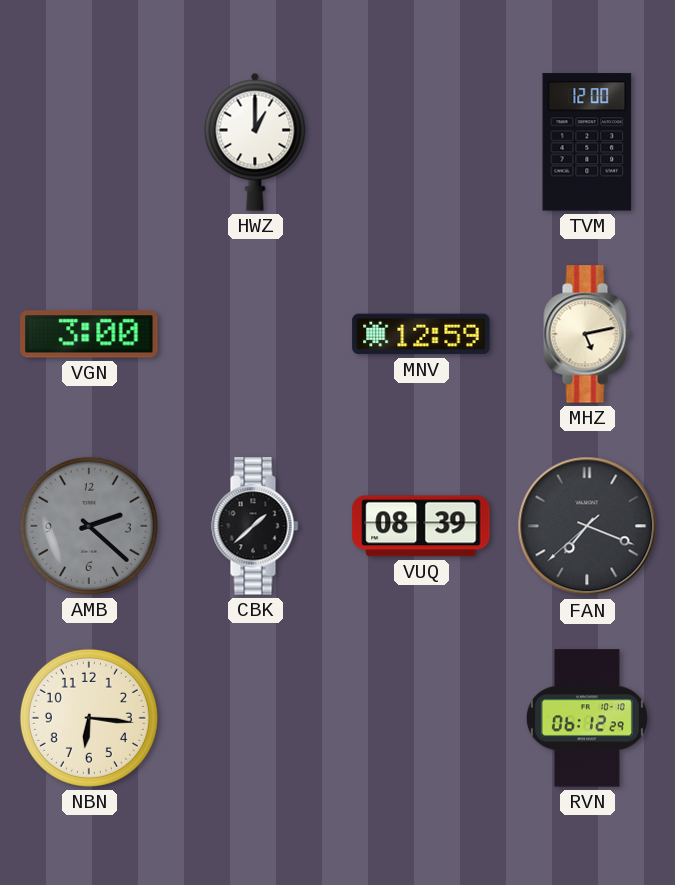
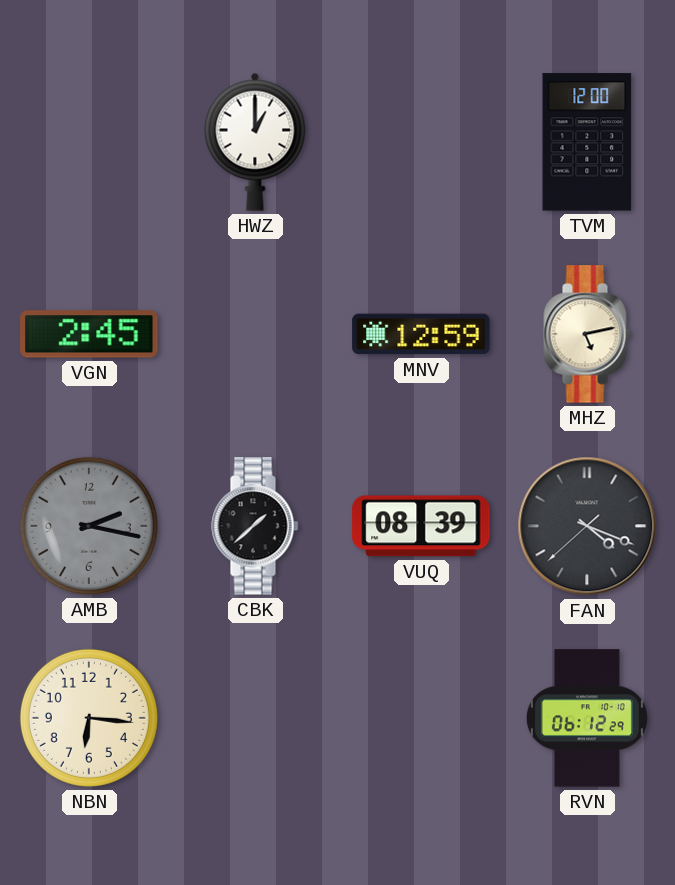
VGN: 3:00 -> 2:45
AMB: 2:22 -> 2:17
FAN: 7:18 -> 4:18
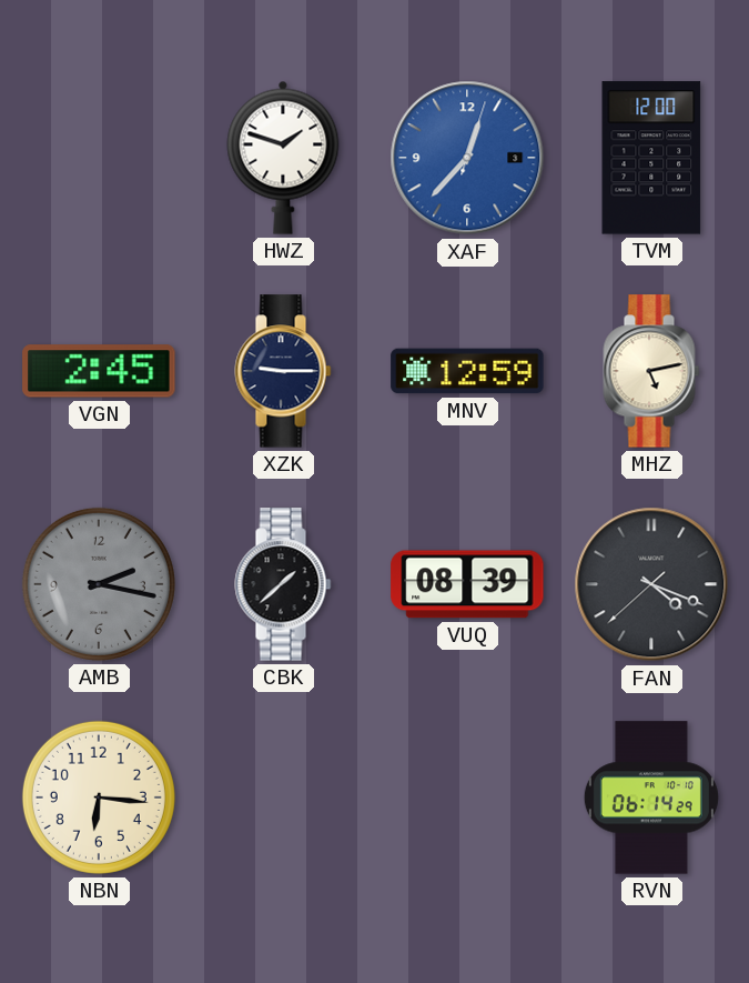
HWZ: 1:00 -> 1:48
XAF: none -> 12:37
XZK: none -> 9:15
RVN: 06:12 -> 06:14
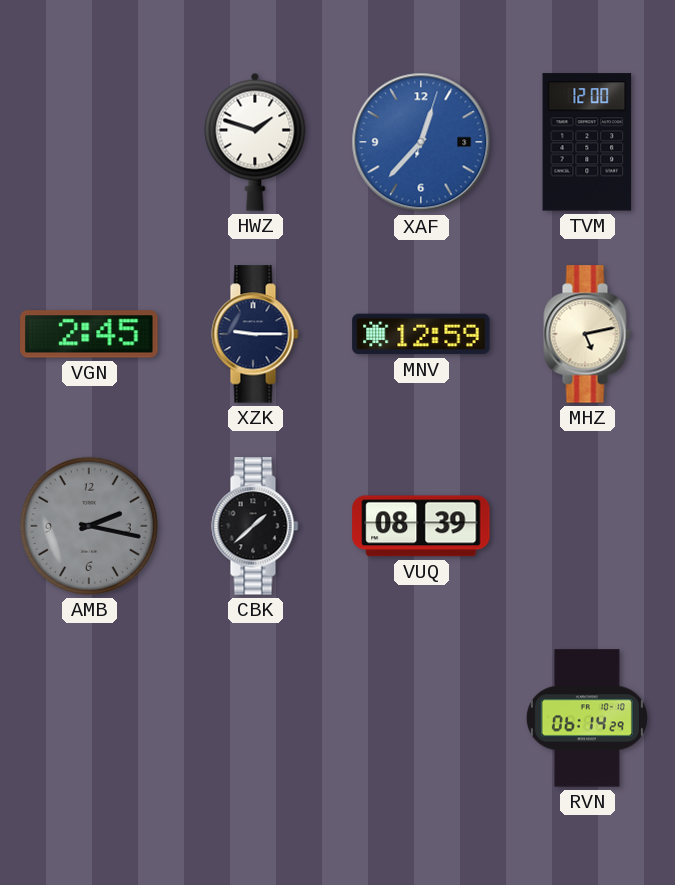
FAN: 4:18 -> none
NBN: 6:16 -> none
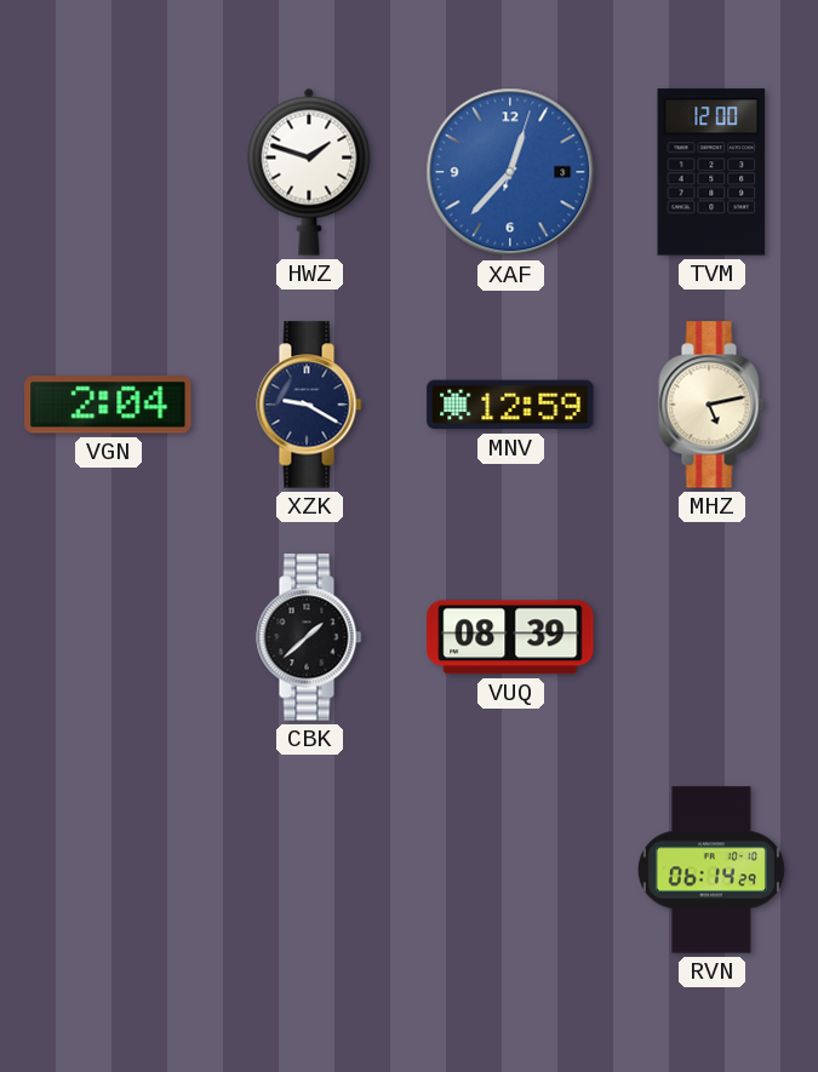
VGN: 2:45 -> 2:04
XZK: 9:15 -> 9:20
AMB: 2:17 -> none
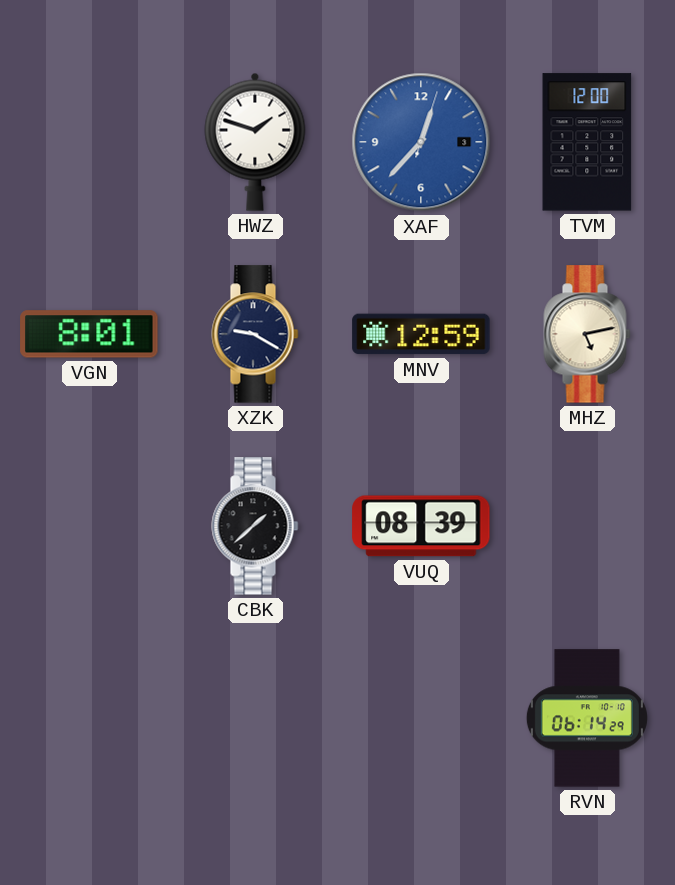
VGN: 2:04 -> 8:01
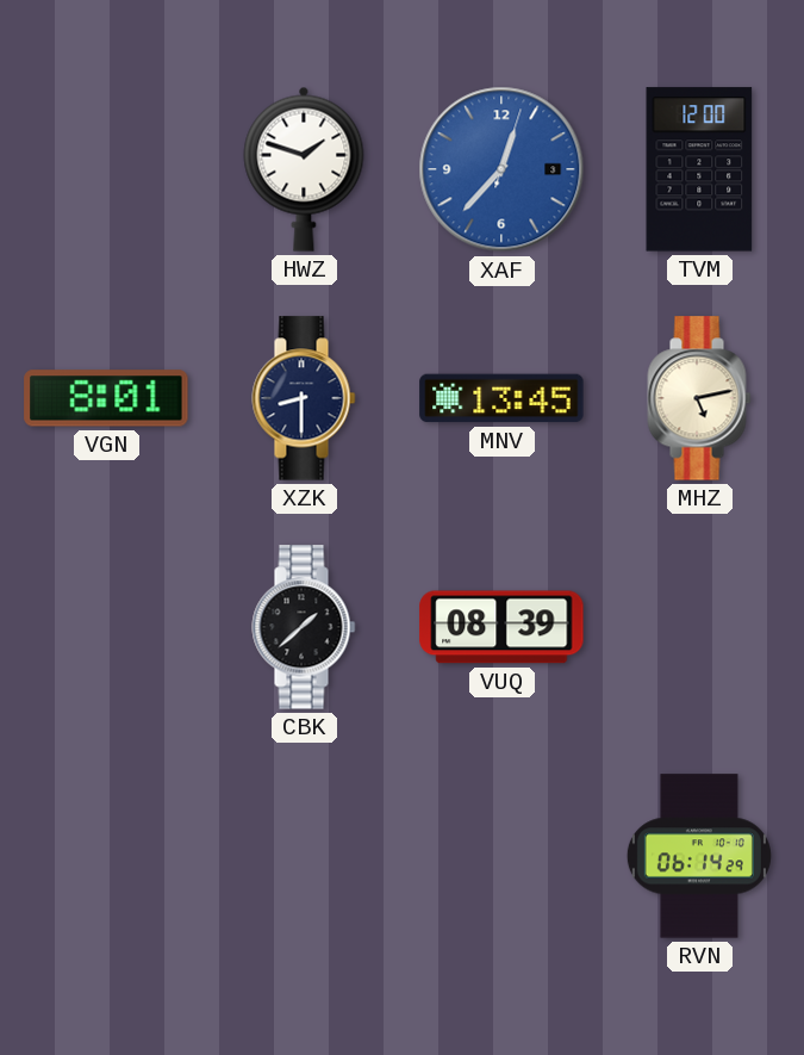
XZK: 9:20 -> 8:30
MNV: 12:59 -> 13:45
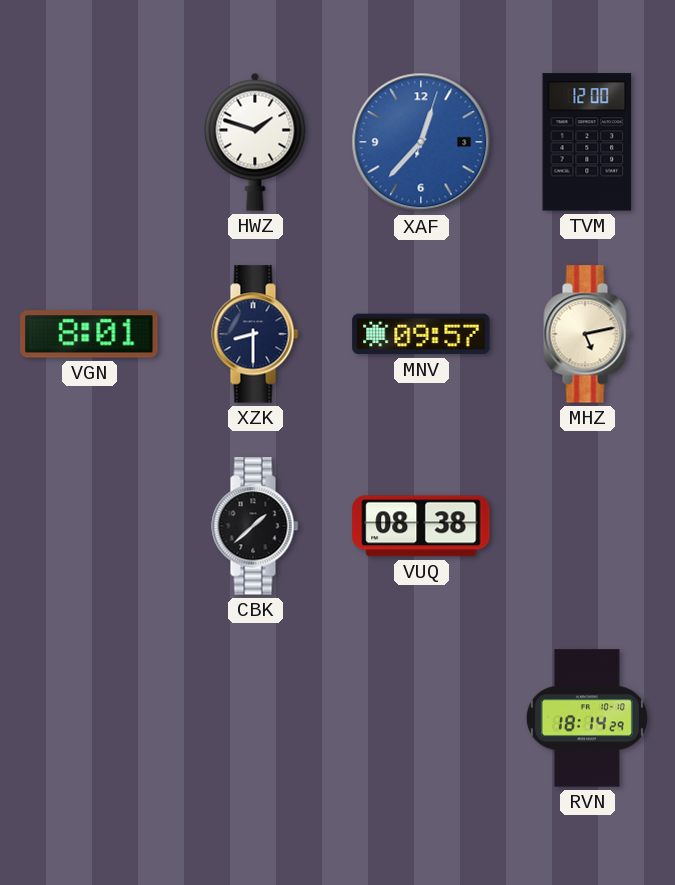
MNV: 13:45 -> 09:57
VUQ: 08:39 -> 08:38
RVN: 06:14 -> 18:14
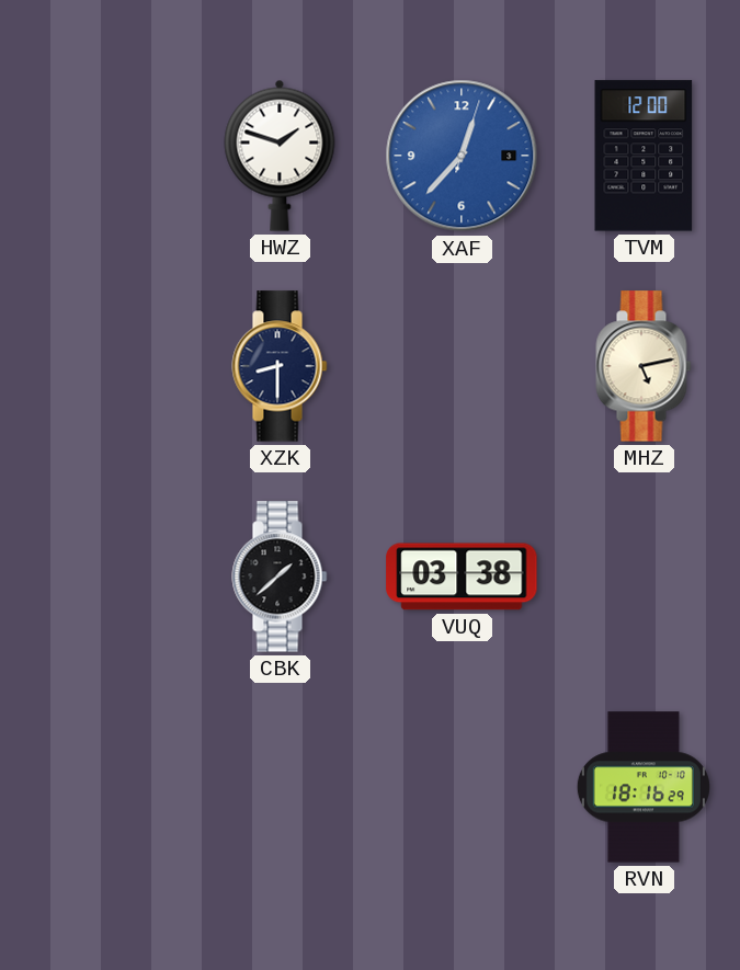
VGN: 8:01 -> none
MNV: 09:57 -> none
VUQ: 08:38 -> 03:38
RVN: 18:14 -> 18:16
